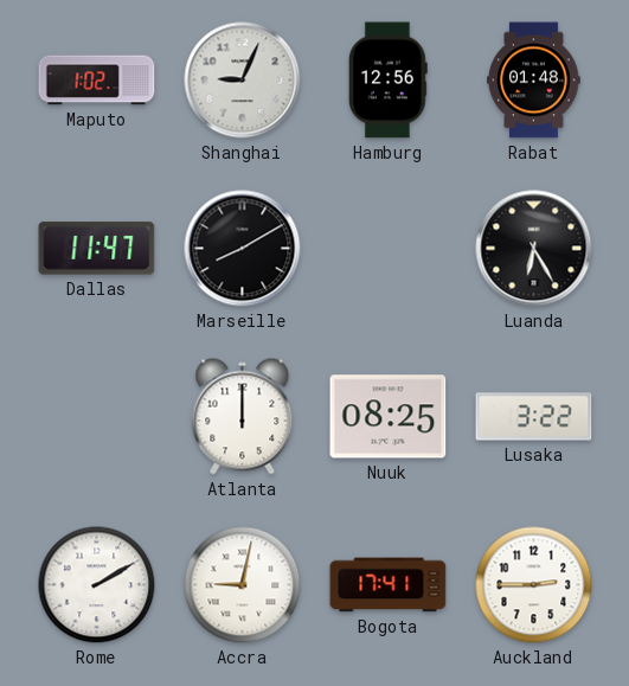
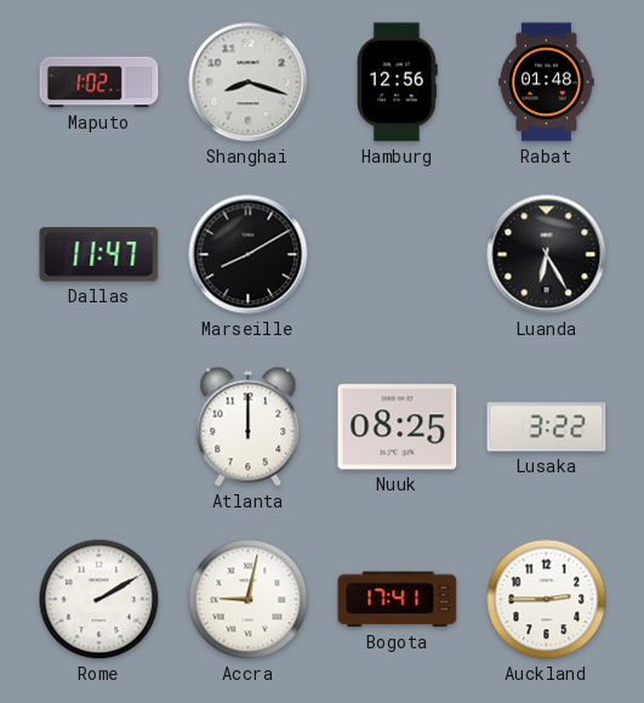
Shanghai: 9:04 -> 8:18
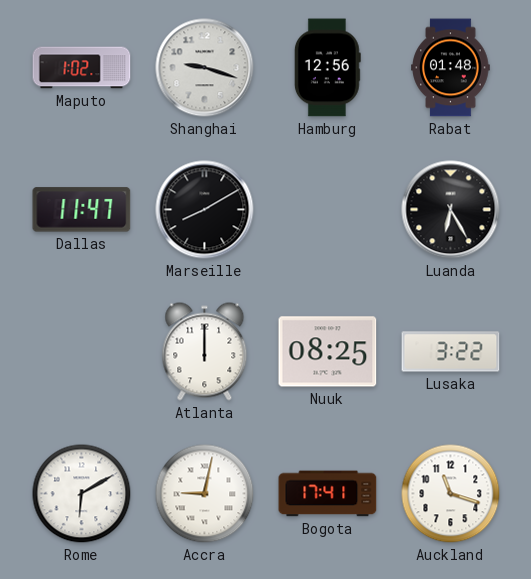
Shanghai: 8:18 -> 9:18
Rome: 2:10 -> 6:10
Auckland: 2:45 -> 11:18
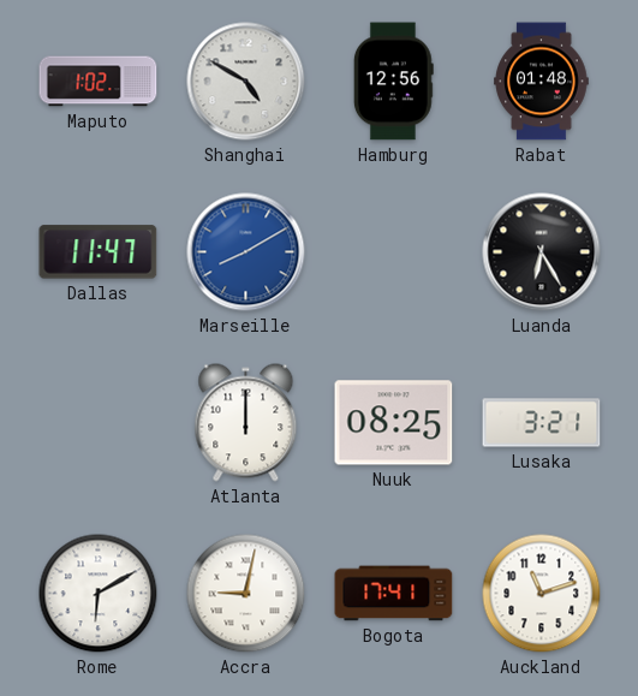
Shanghai: 9:18 -> 4:50
Marseille dial: black -> blue
Lusaka: 3:22 -> 3:21
Auckland: 11:18 -> 11:12
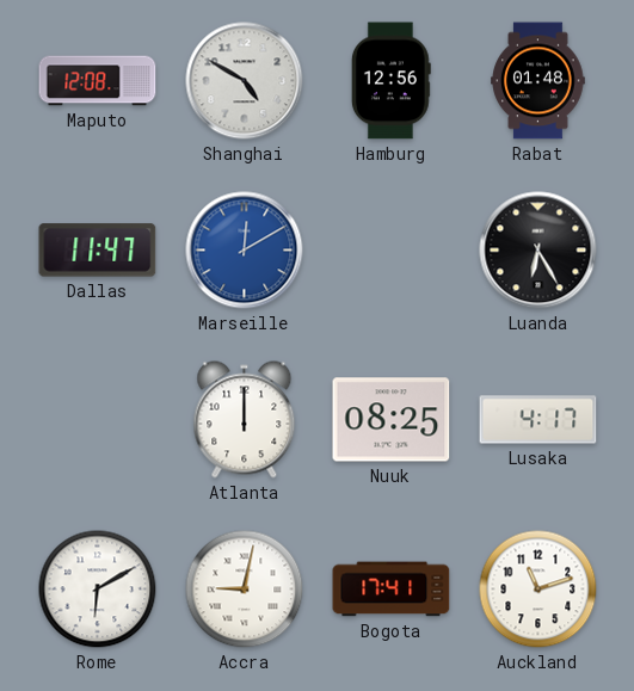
Maputo: 1:02 -> 12:08
Marseille: 8:10 -> 12:10
Lusaka: 3:21 -> 4:17
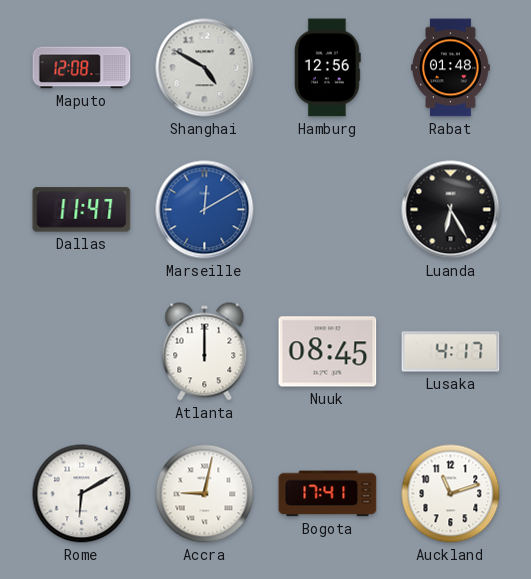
Nuuk: 08:25 -> 08:45
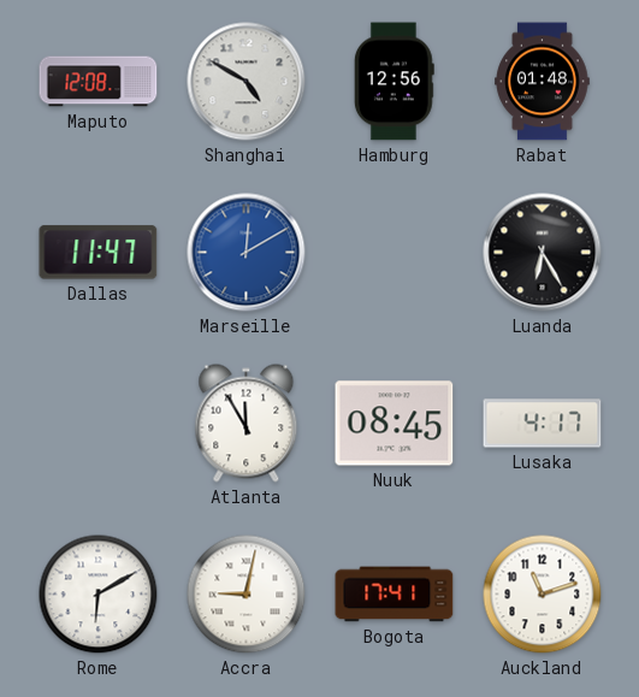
Atlanta: 12:00 -> 11:55
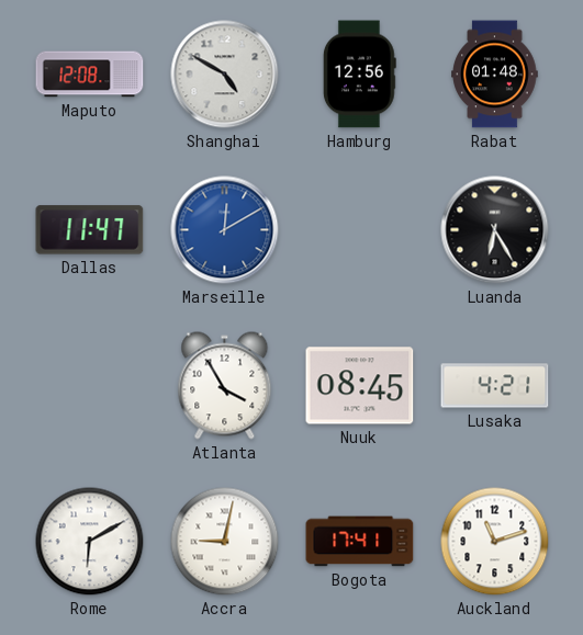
Atlanta: 11:55 -> 3:55
Lusaka: 4:17 -> 4:21
